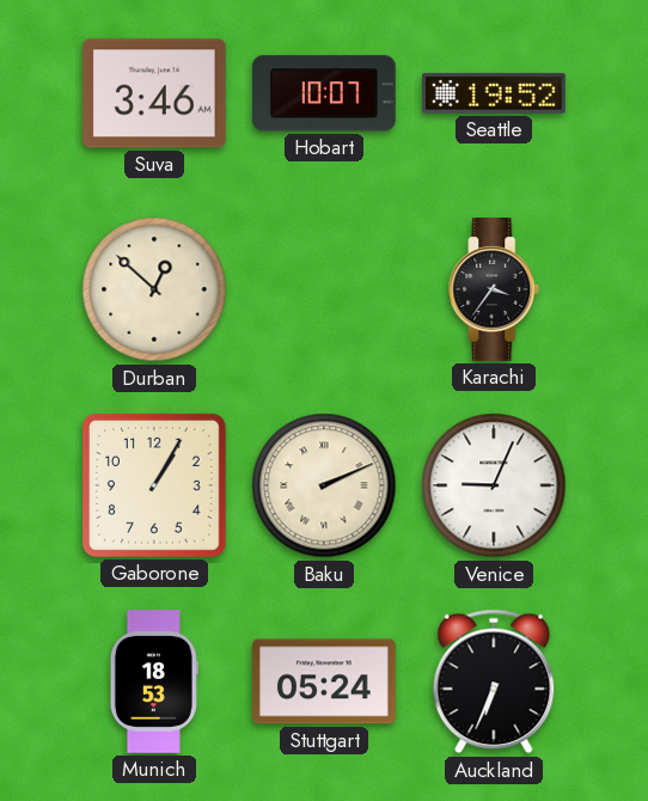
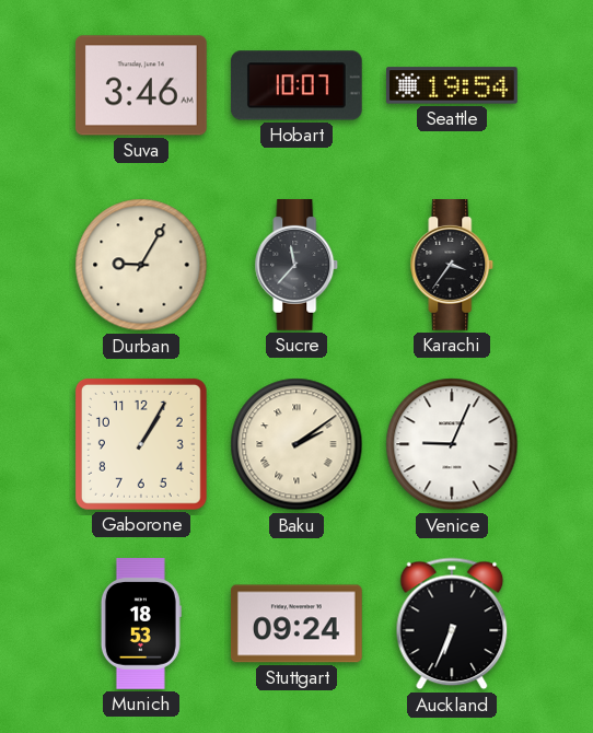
Seattle: 19:52 -> 19:54
Durban: 12:52 -> 9:05
Sucre: none -> 11:37
Baku: 2:11 -> 2:09
Stuttgart: 05:24 -> 09:24
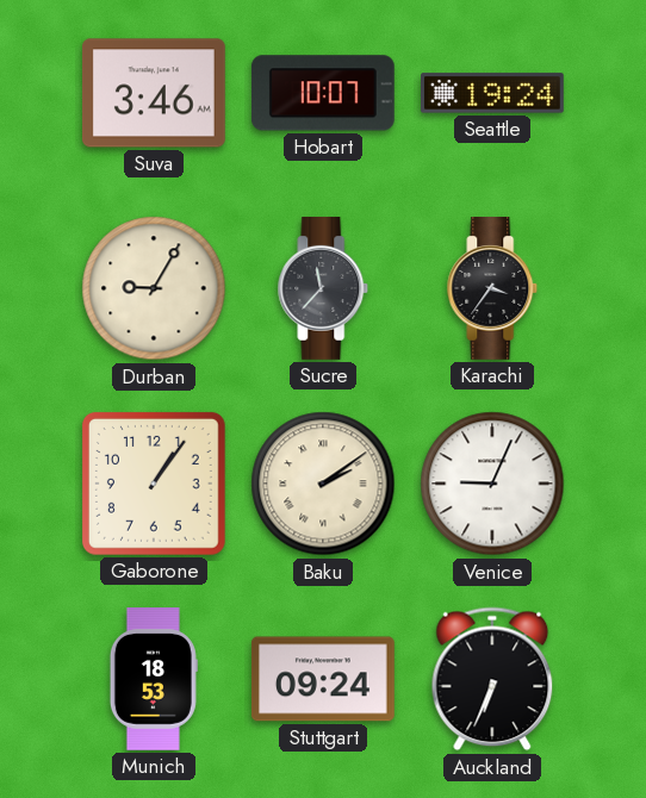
Seattle: 19:54 -> 19:24
Gaborone: 1:05 -> 1:06
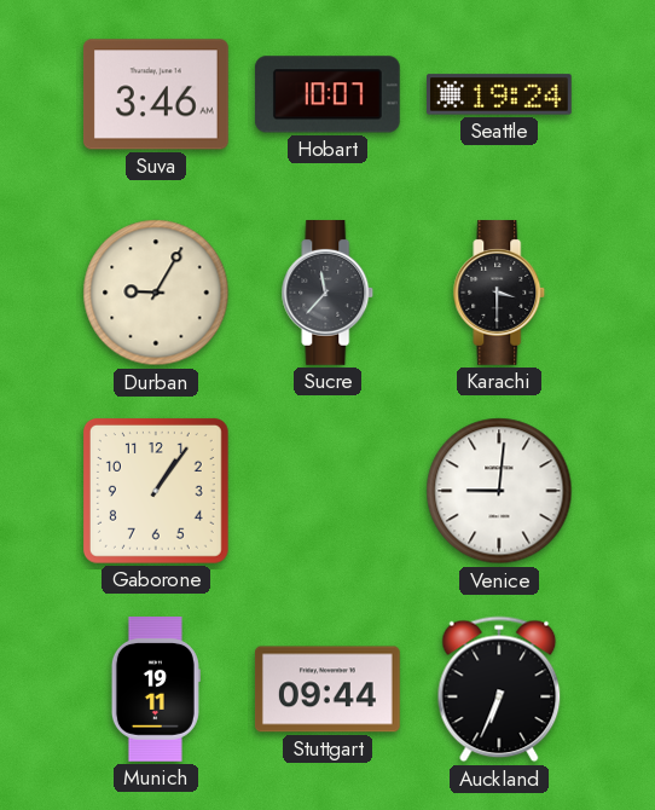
Karachi: 3:36 -> 3:30
Baku: 2:09 -> none
Venice: 9:04 -> 9:01
Munich: 18:53 -> 19:11
Stuttgart: 09:24 -> 09:44
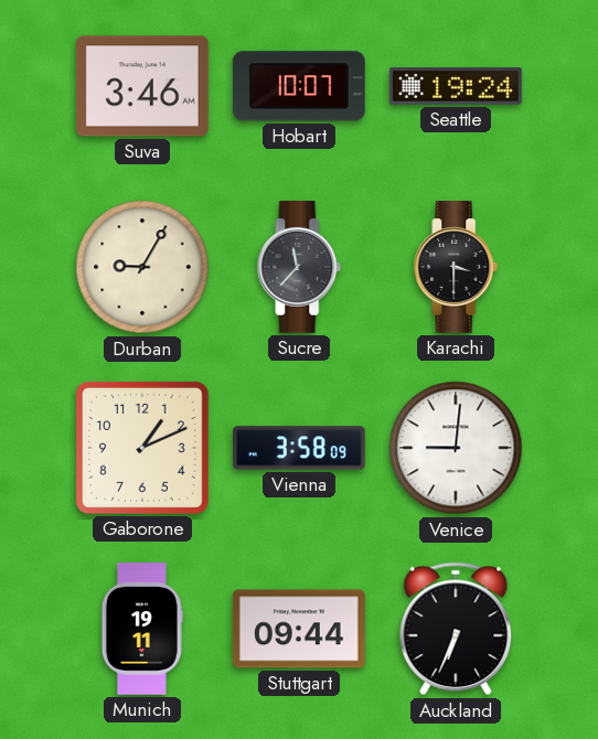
Gaborone: 1:06 -> 1:11
Vienna: none -> 3:58
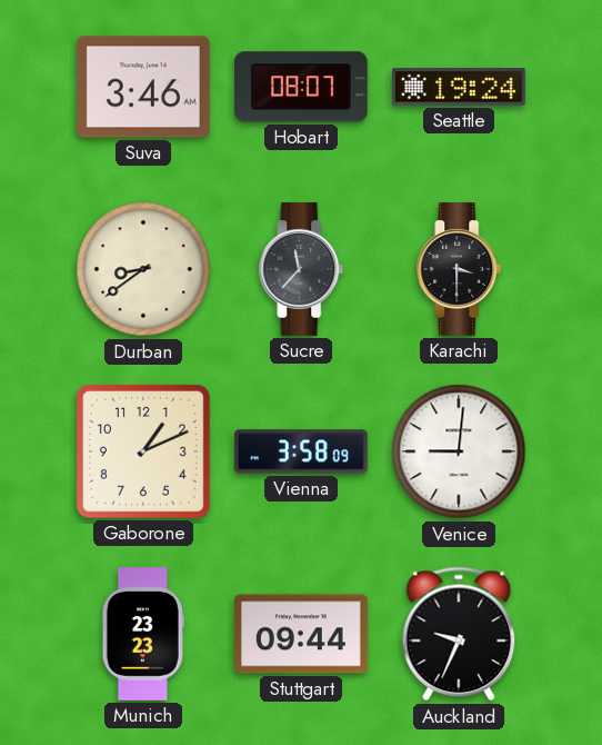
Hobart: 10:07 -> 08:07
Durban: 9:05 -> 8:39
Munich: 19:11 -> 23:23
Auckland: 6:34 -> 9:34
